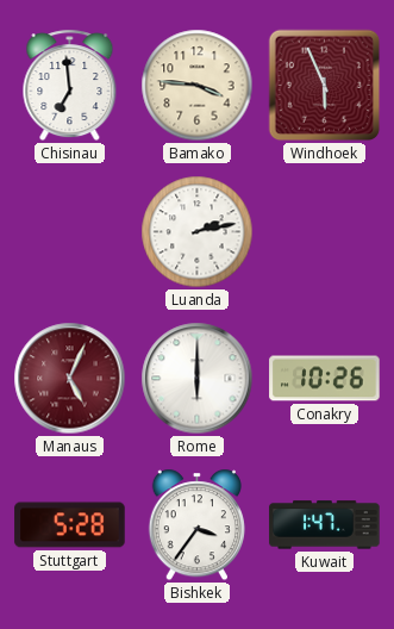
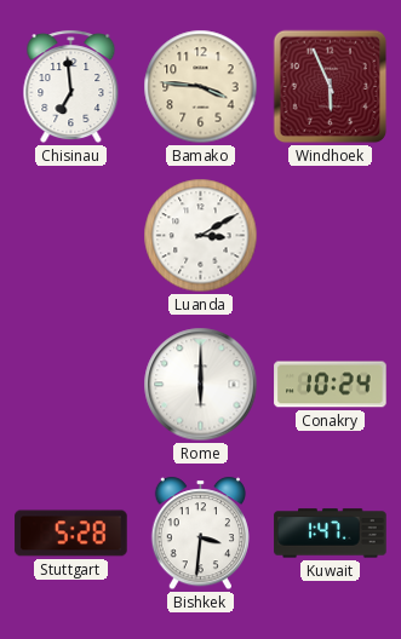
Luanda: 2:13 -> 3:10
Manaus: 5:04 -> none
Conakry: 10:26 -> 10:24
Bishkek: 3:36 -> 3:31
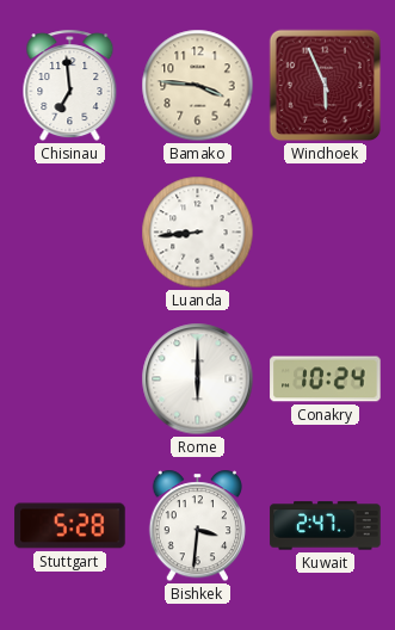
Luanda: 3:10 -> 8:44
Kuwait: 1:47 -> 2:47
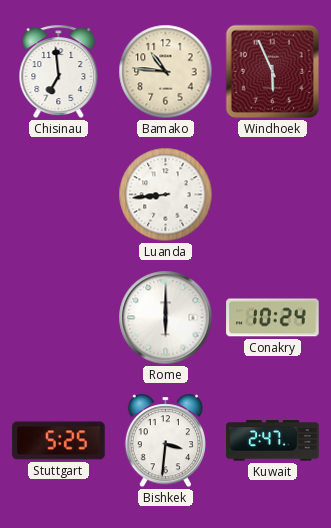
Bamako: 3:46 -> 10:46
Stuttgart: 5:28 -> 5:25
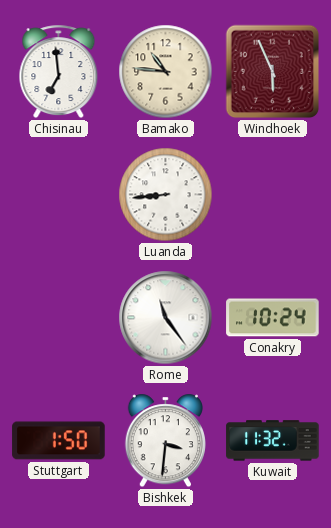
Rome: 6:00 -> 11:24
Stuttgart: 5:25 -> 1:50
Kuwait: 2:47 -> 11:32
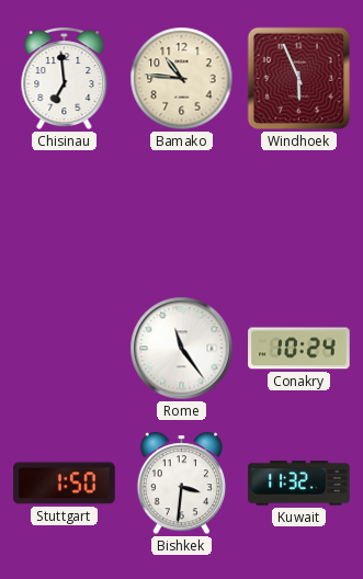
Luanda: 8:44 -> none
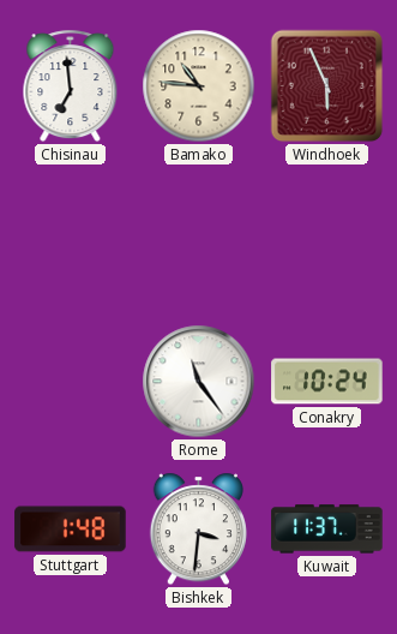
Stuttgart: 1:50 -> 1:48
Kuwait: 11:32 -> 11:37
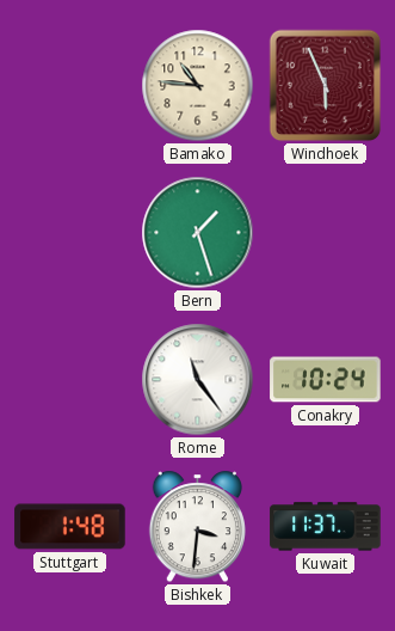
Chisinau: 6:59 -> none
Bern: none -> 1:27
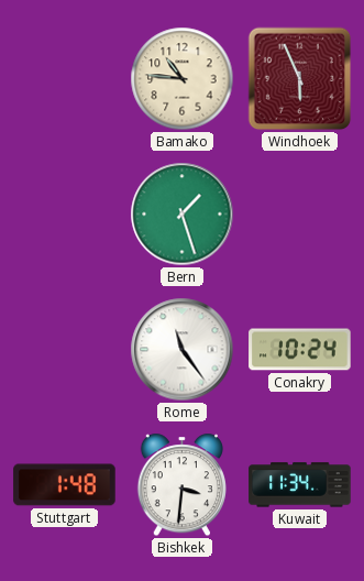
Kuwait: 11:37 -> 11:34
